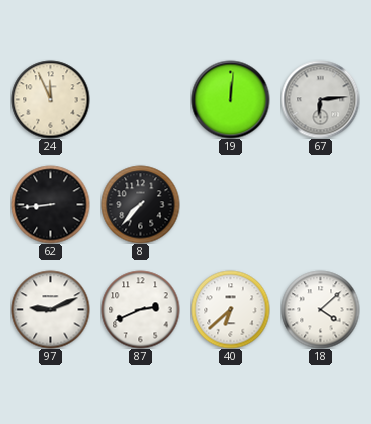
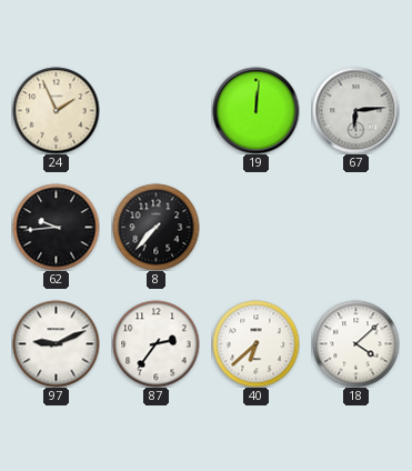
24: 11:56 -> 1:56
62: 8:44 -> 9:44
87: 2:41 -> 2:36
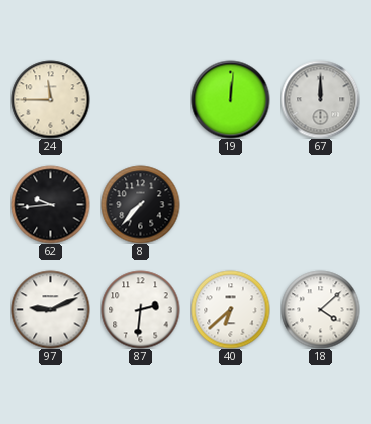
24: 1:56 -> 11:45
67: 6:14 -> 12:00
87: 2:36 -> 2:31
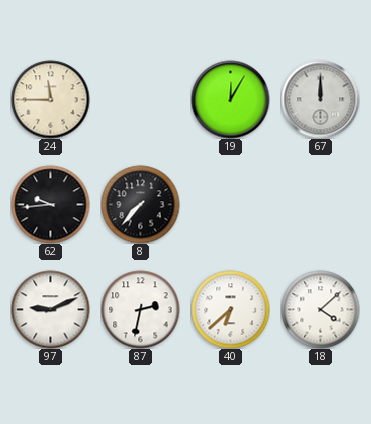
19: 12:01 -> 12:05
87: 2:31 -> 2:32
